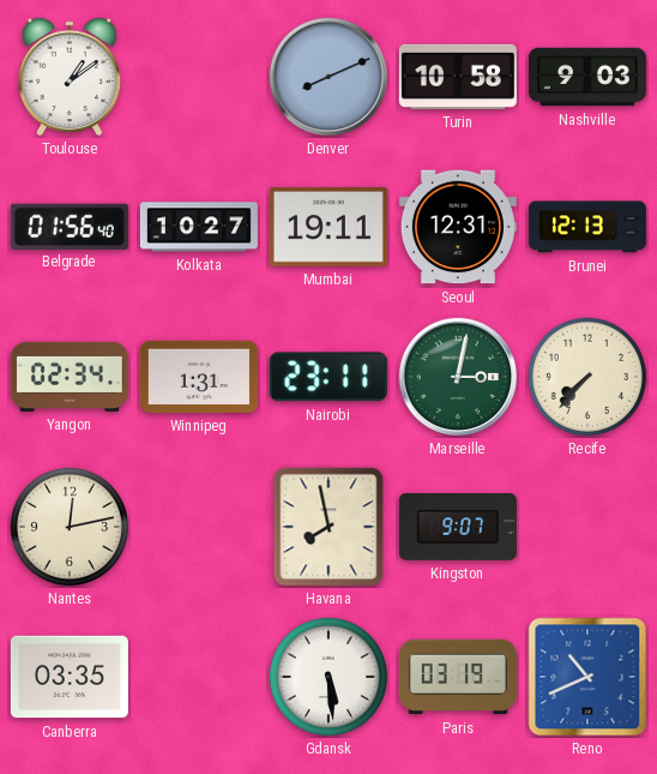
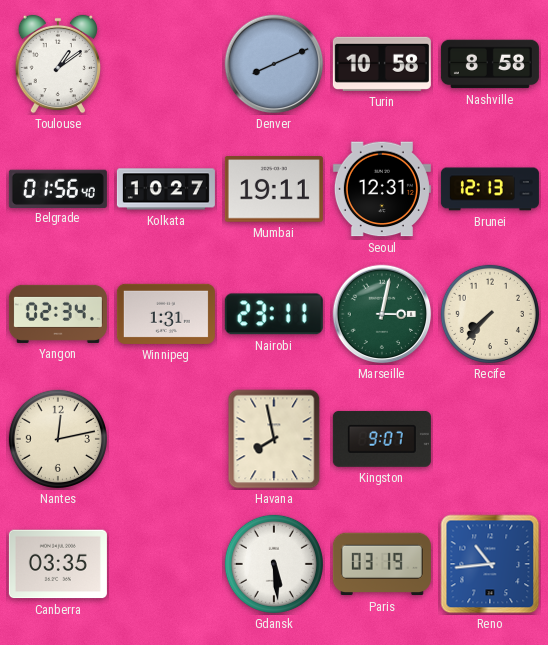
Nashville: 9:03 -> 8:58
Reno: 10:41 -> 10:44
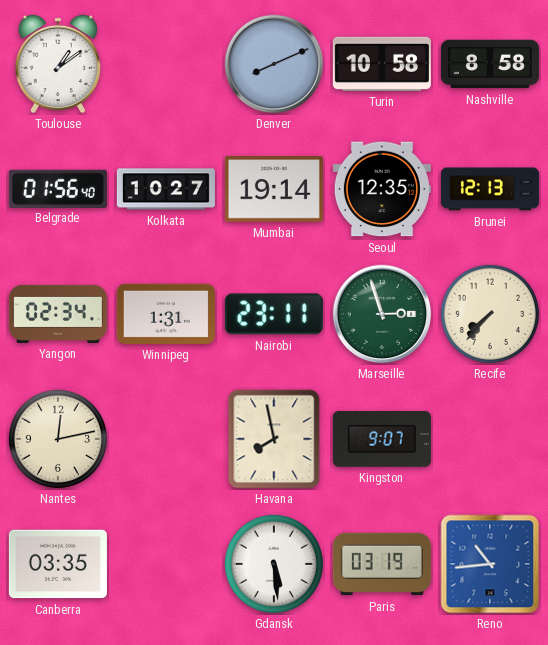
Mumbai: 19:11 -> 19:14
Seoul: 12:31 -> 12:35
Marseille: 3:02 -> 2:57
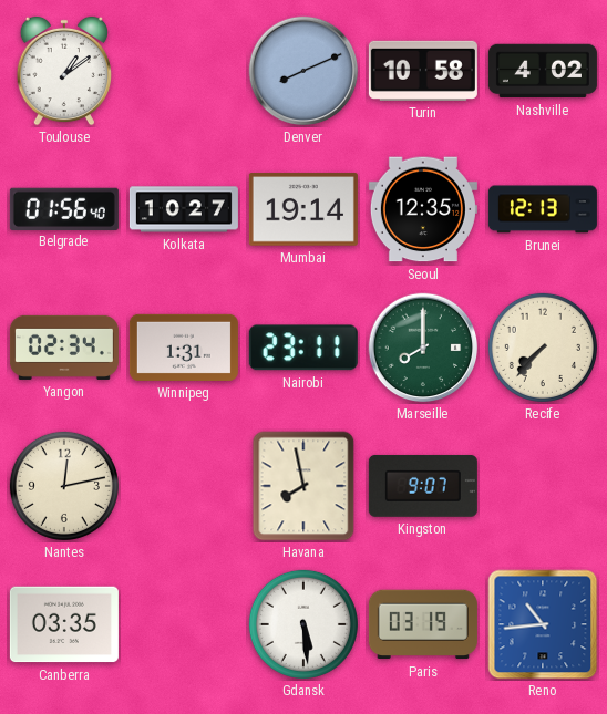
Nashville: 8:58 -> 4:02
Marseille: 2:57 -> 8:00
